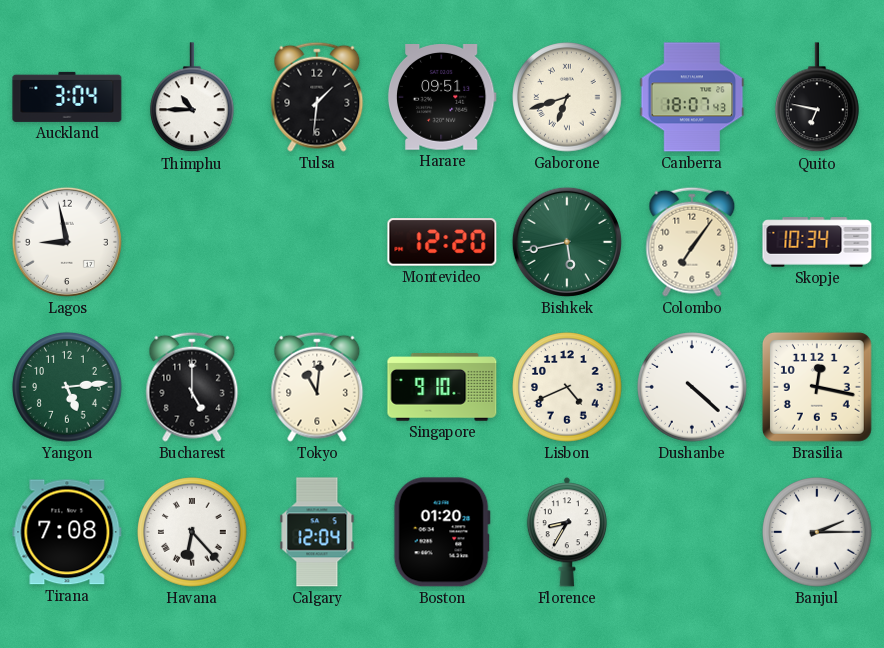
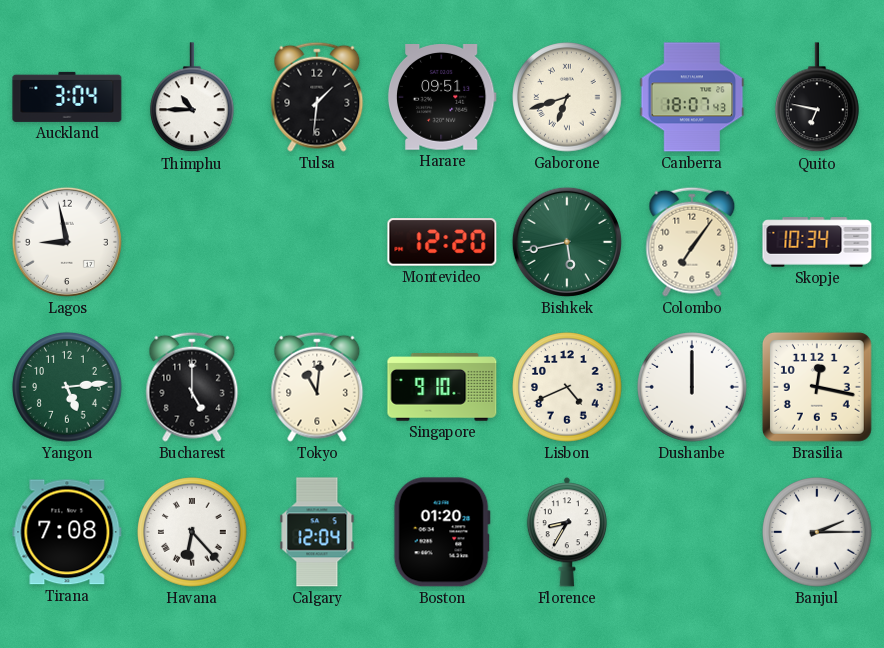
Dushanbe: 4:22 -> 12:00
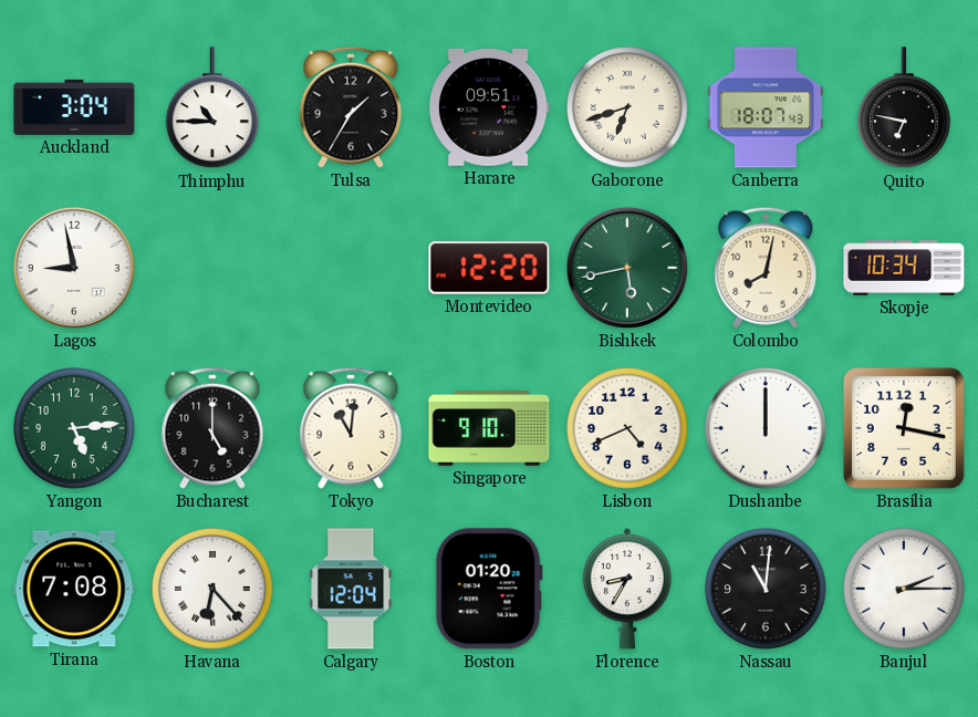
Tulsa: 1:31 -> 1:35
Colombo: 7:06 -> 8:02
Nassau: none -> 11:01
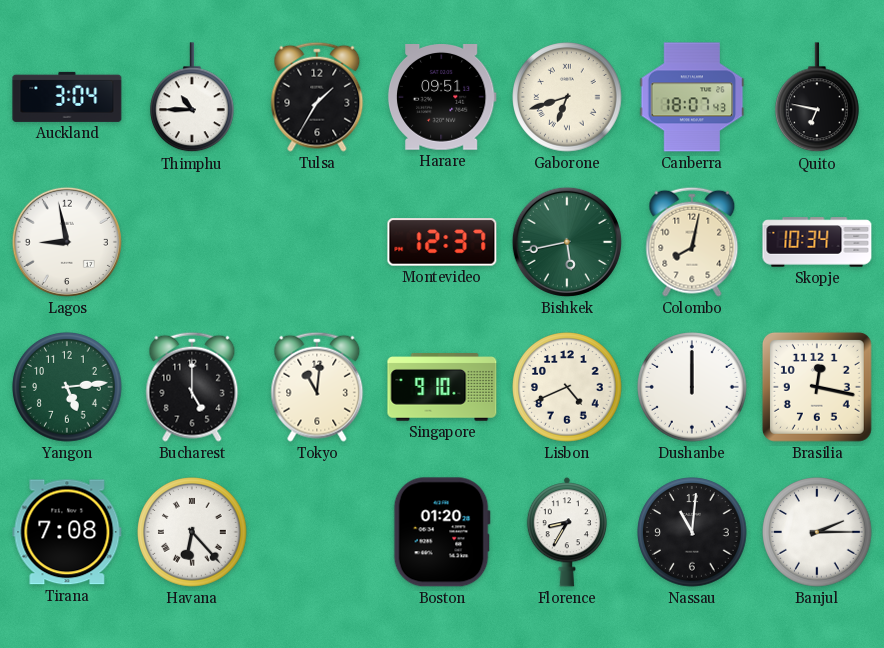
Montevideo: 12:20 -> 12:37
Calgary: 12:04 -> none
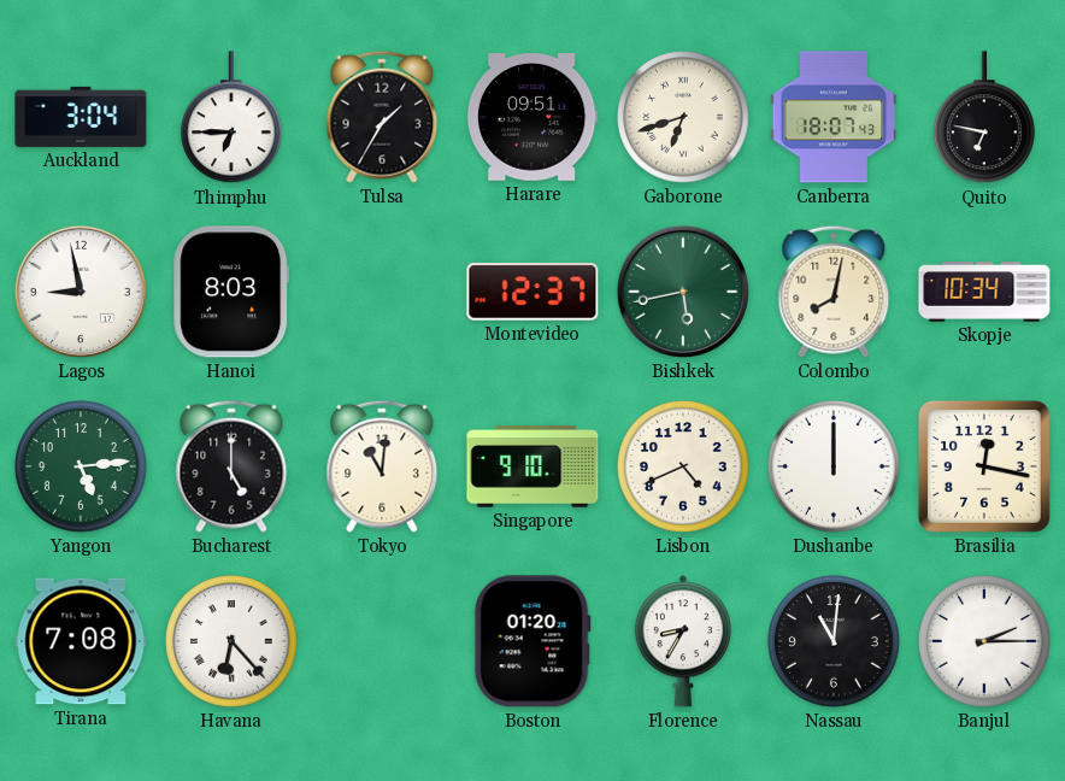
Thimphu: 10:45 -> 6:45
Hanoi: none -> 8:03
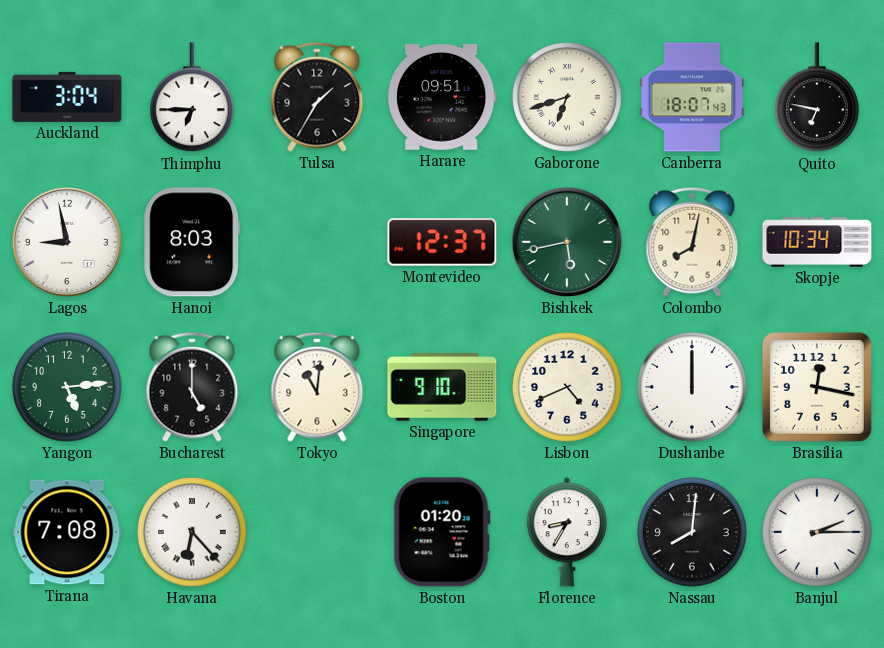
Nassau: 11:01 -> 8:01
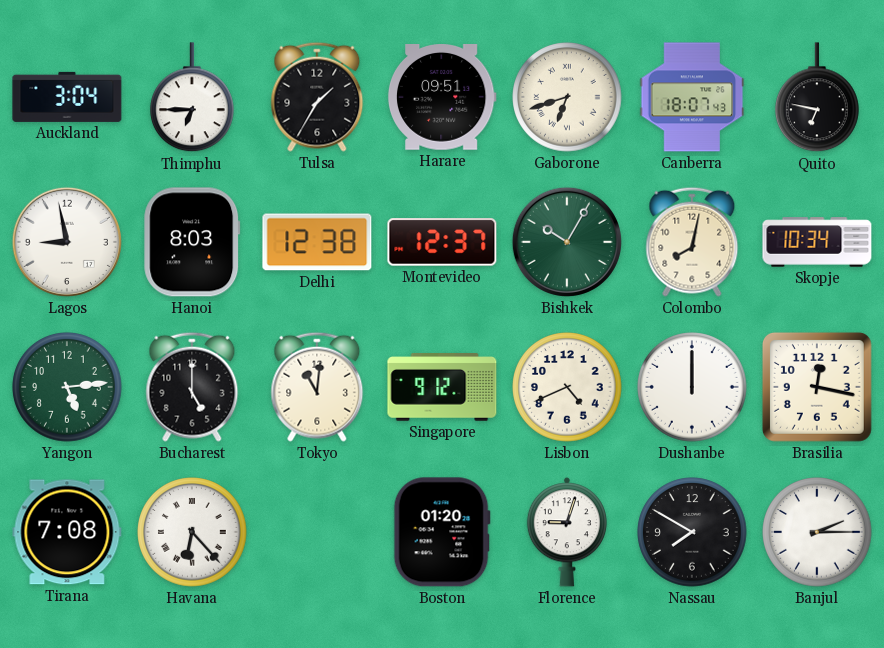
Delhi: none -> 12:38
Bishkek: 5:43 -> 10:05
Singapore: 9:10 -> 9:12
Florence: 8:35 -> 9:03
Nassau: 8:01 -> 7:50
